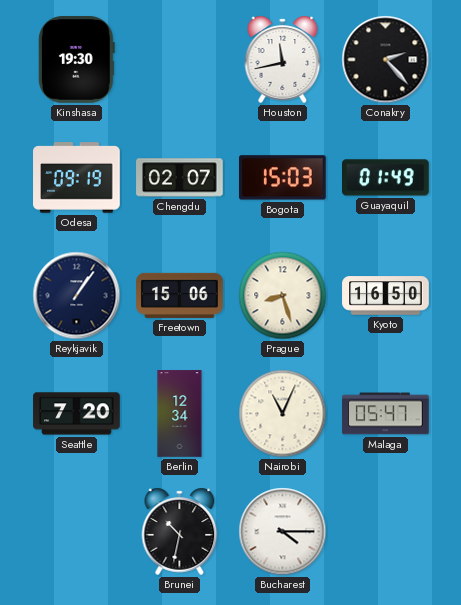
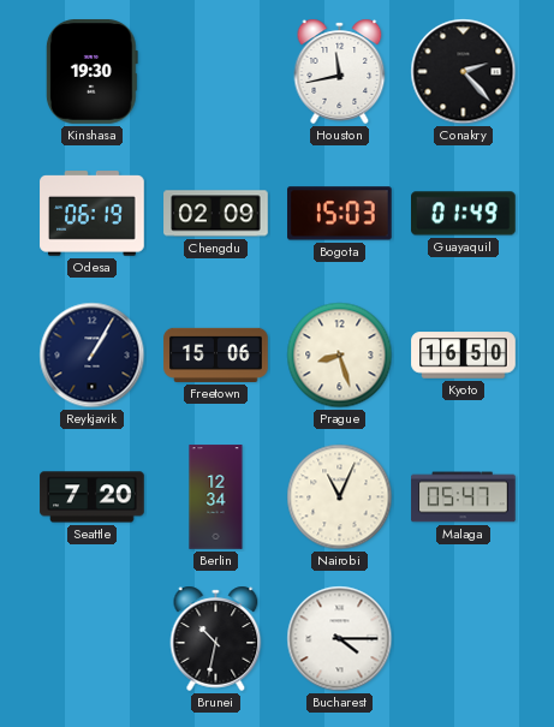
Odesa: 09:19 -> 06:19
Chengdu: 02:07 -> 02:09
Reykjavik: 1:06 -> 1:05
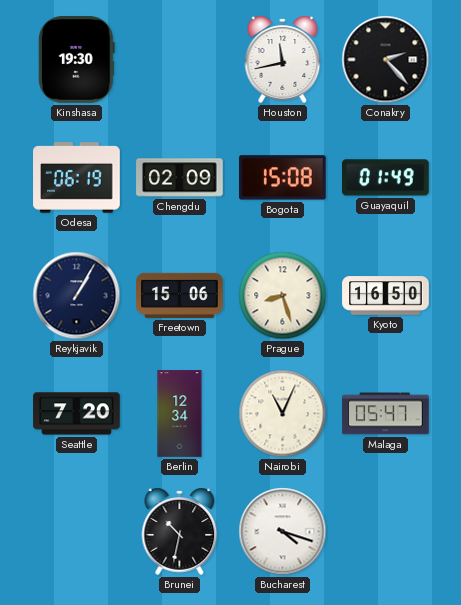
Bogota: 15:03 -> 15:08
Bucharest: 4:15 -> 4:18
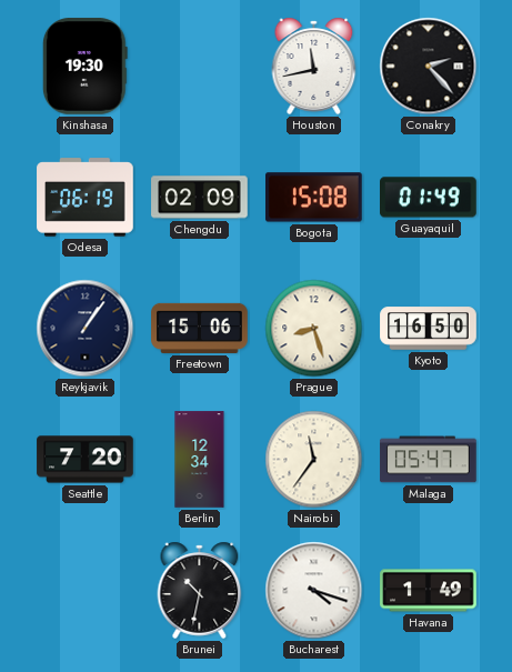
Reykjavik: 1:05 -> 1:06
Nairobi: 11:04 -> 11:36
Havana: none -> 1:49
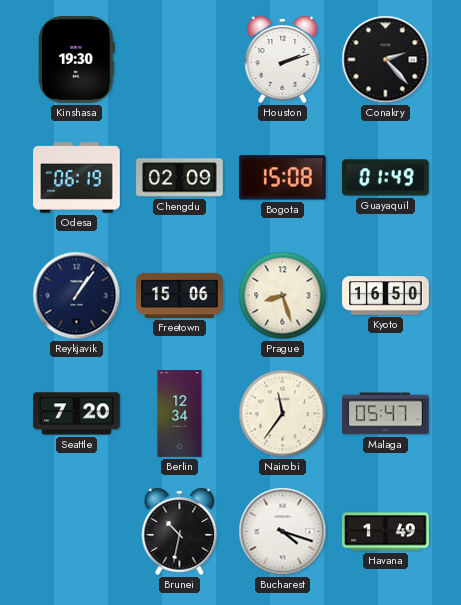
Houston: 11:43 -> 2:12
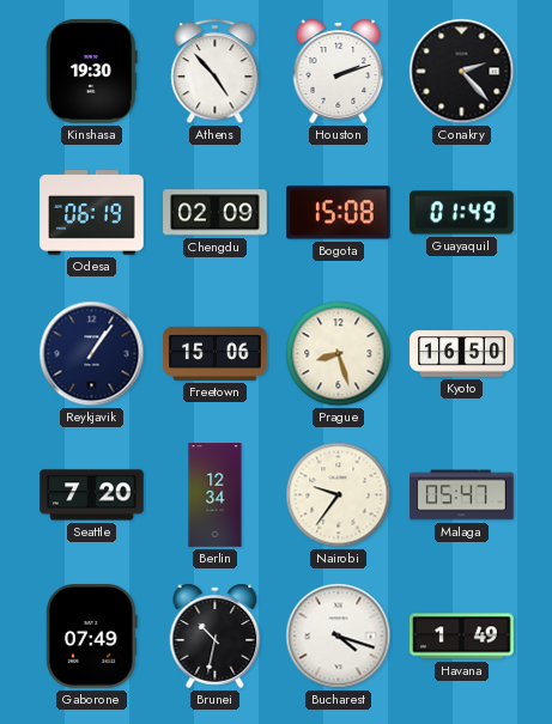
Athens: none -> 4:53
Nairobi: 11:36 -> 9:36
Gaborone: none -> 07:49
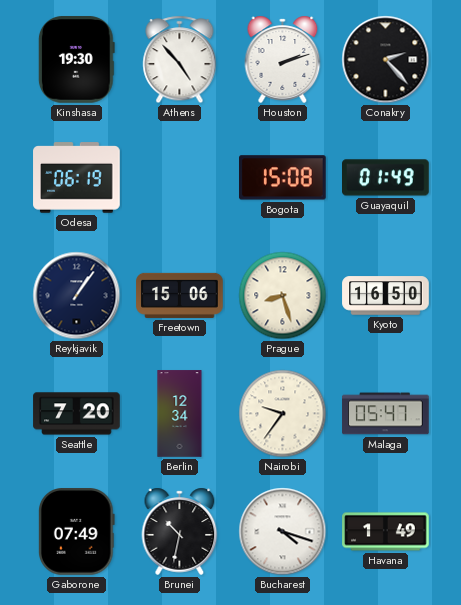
Chengdu: 02:09 -> none
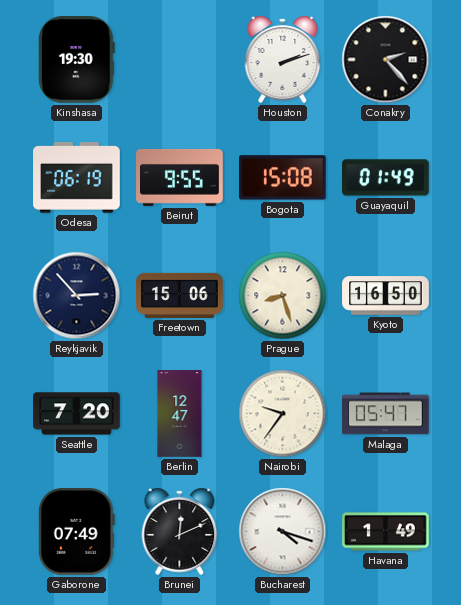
Athens: 4:53 -> none
Beirut: none -> 9:55
Reykjavik: 1:06 -> 2:53
Berlin: 12:34 -> 12:47
Brunei: 10:32 -> 12:11
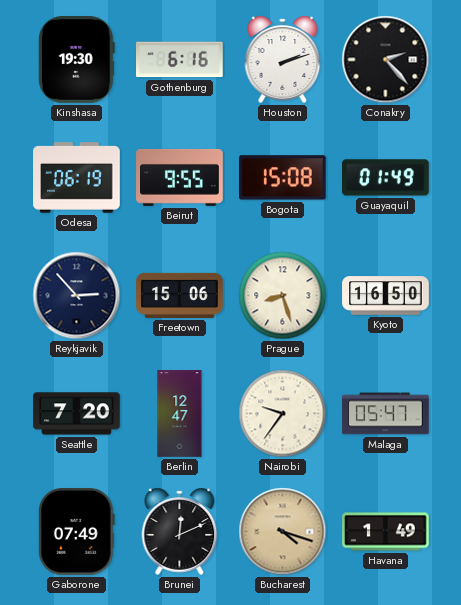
Gothenburg: none -> 6:16
Bucharest dial: white -> champagne
